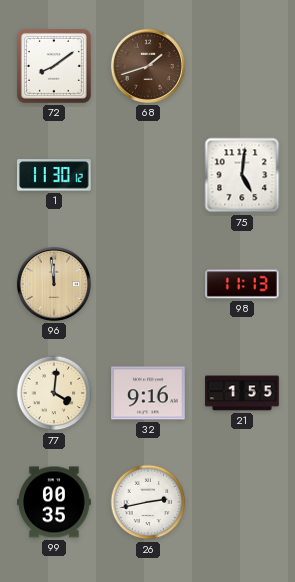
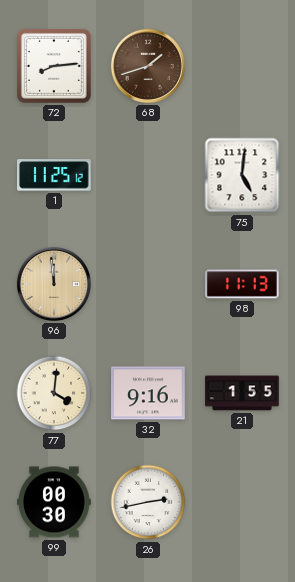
72: 8:09 -> 8:14
1: 11:30 -> 11:25
99: 00:35 -> 00:30
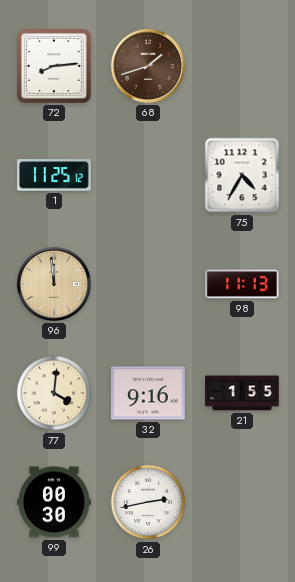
75: 5:01 -> 4:35
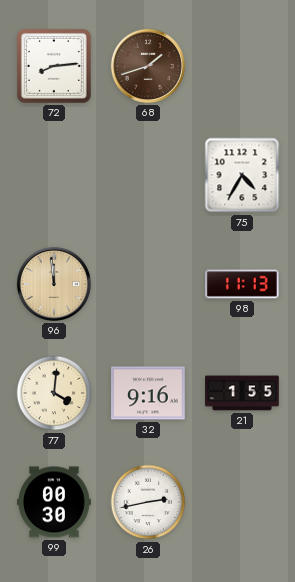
1: 11:25 -> none
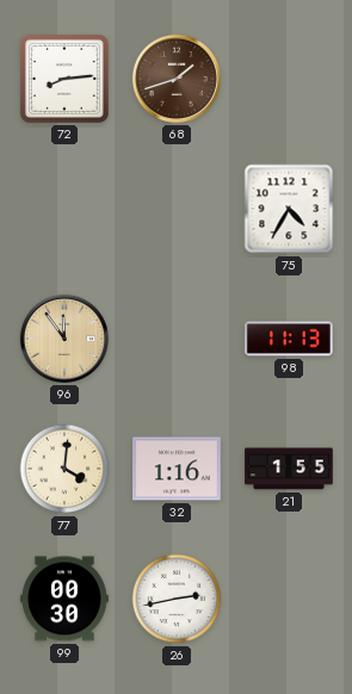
96: 11:59 -> 11:54
32: 9:16 -> 1:16
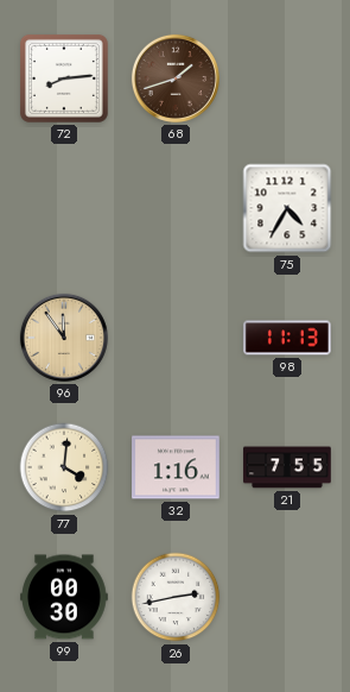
21: 1:55 -> 7:55
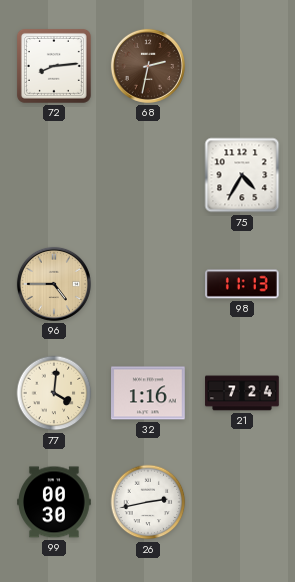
68: 1:42 -> 2:32
96: 11:54 -> 4:45
21: 7:55 -> 7:24
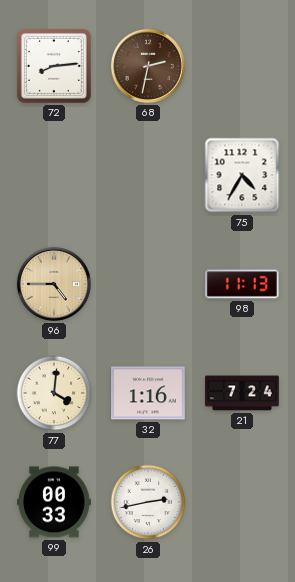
99: 00:30 -> 00:33
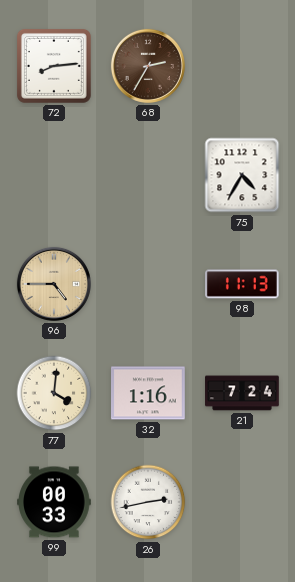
68: 2:32 -> 2:35
